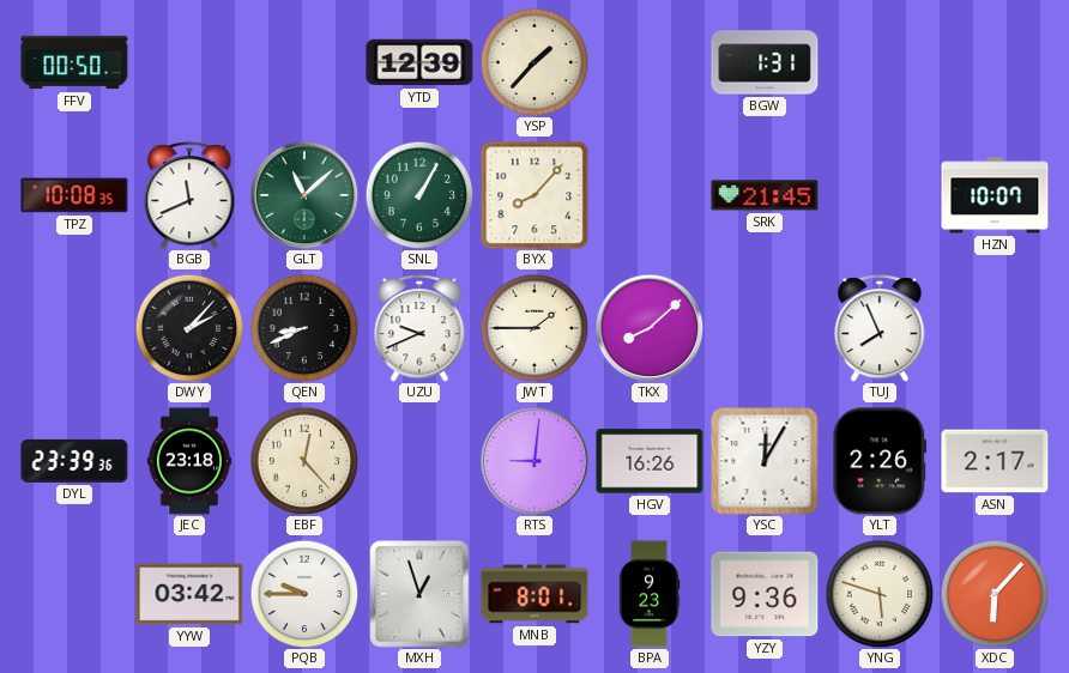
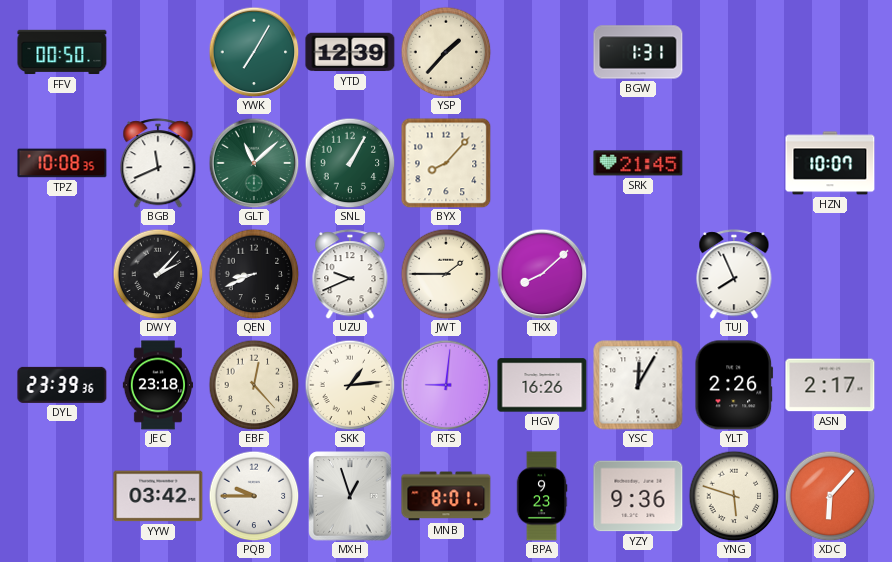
YWK: none -> 7:05
SKK: none -> 1:14
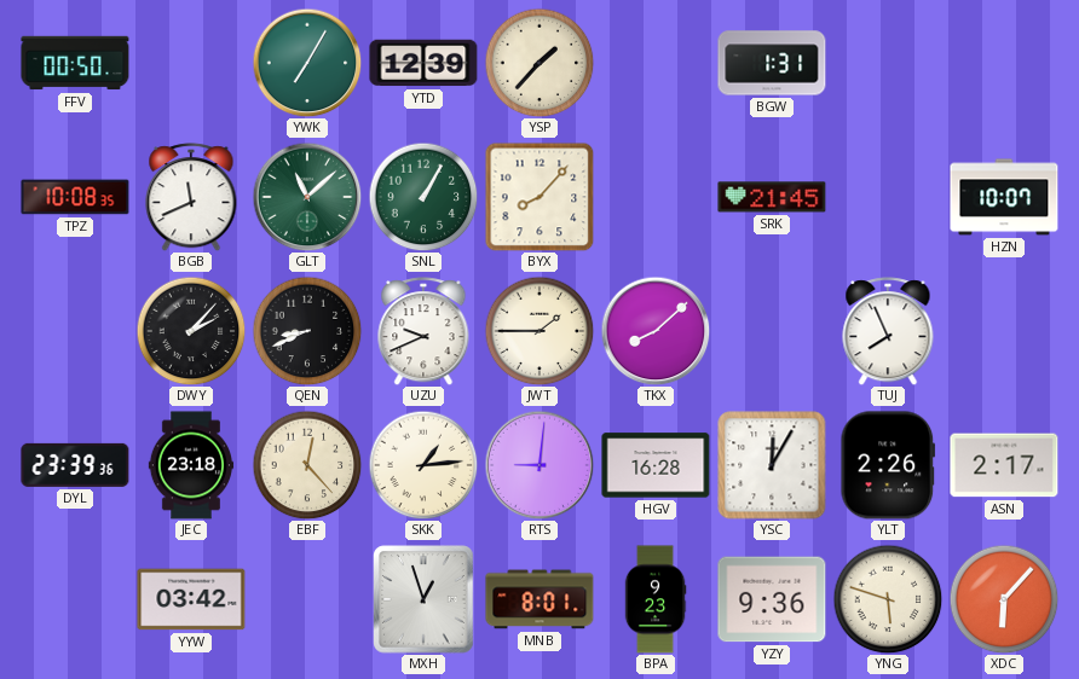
HGV: 16:26 -> 16:28
PQB: 9:45 -> none
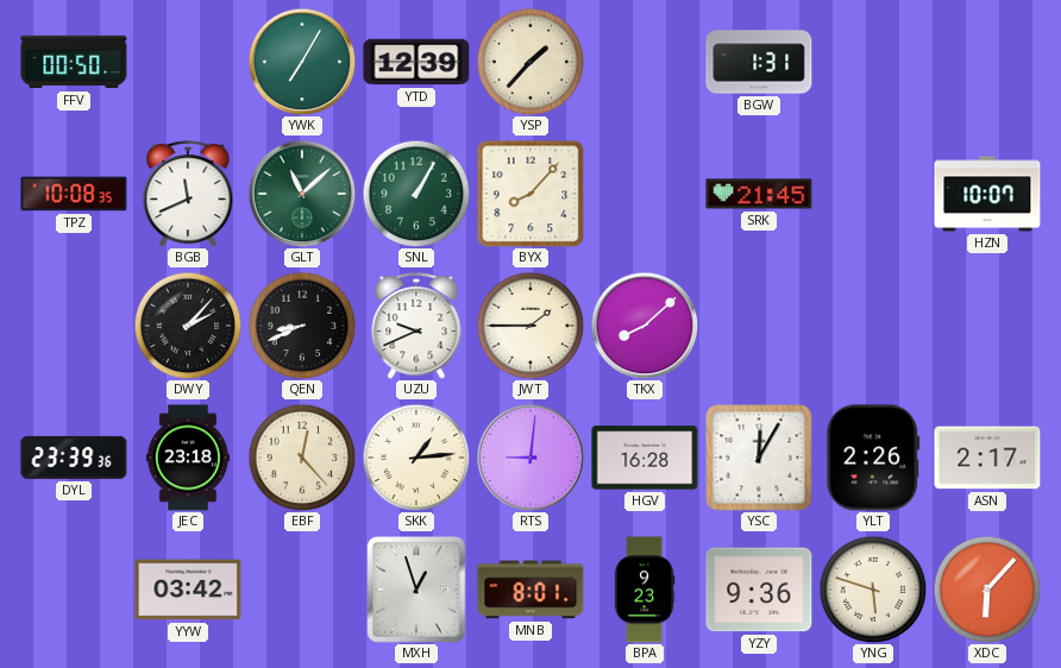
TUJ: 7:56 -> none
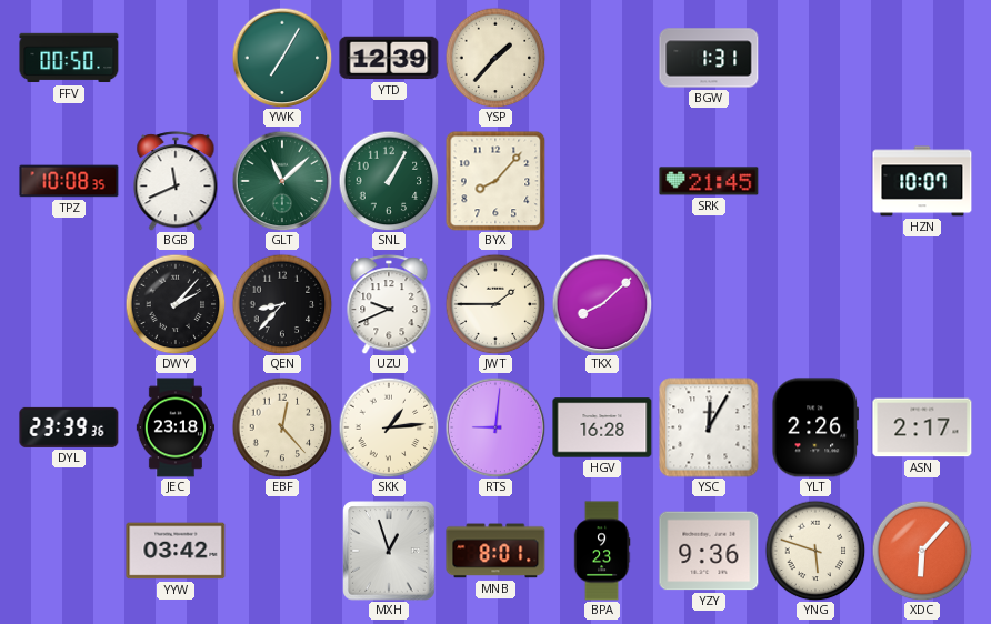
QEN: 8:41 -> 8:37
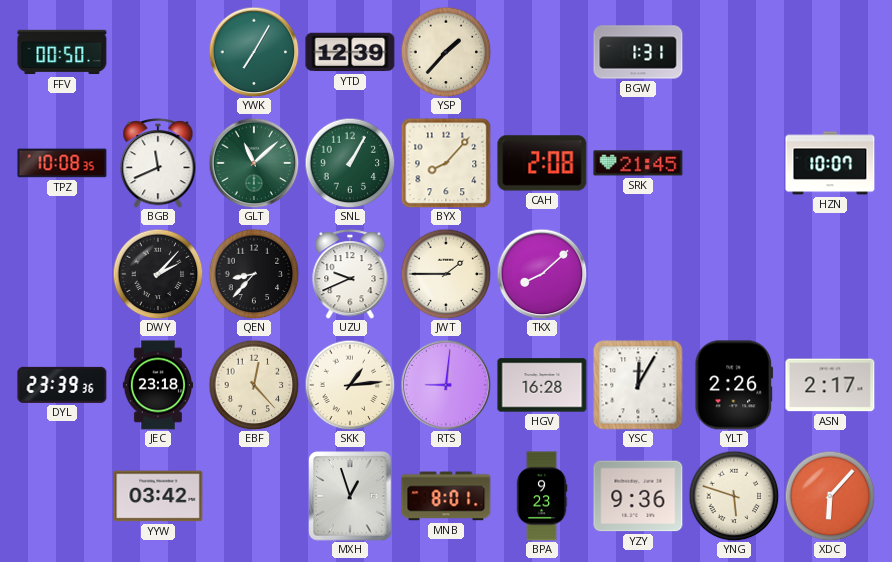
CAH: none -> 2:08
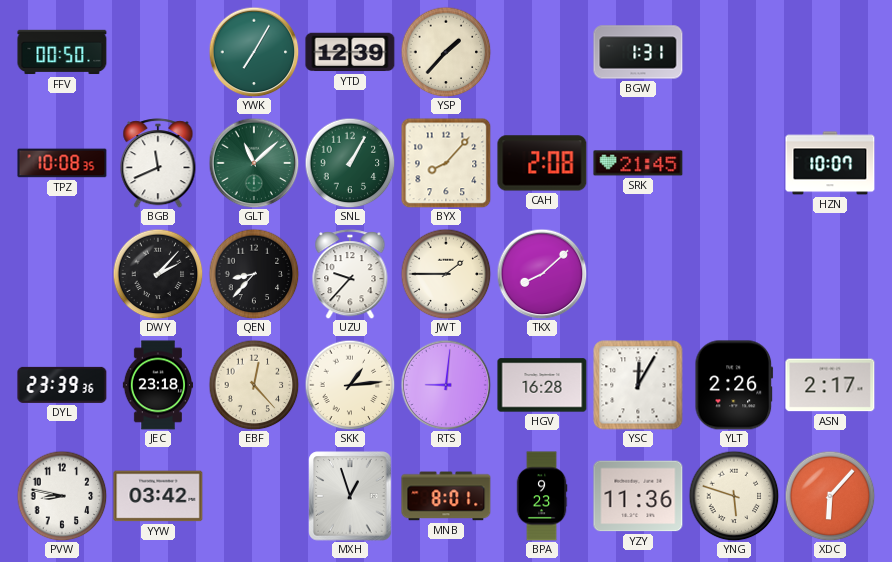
UZU: 9:41 -> 9:37
PVW: none -> 8:47
YZY: 9:36 -> 11:36
